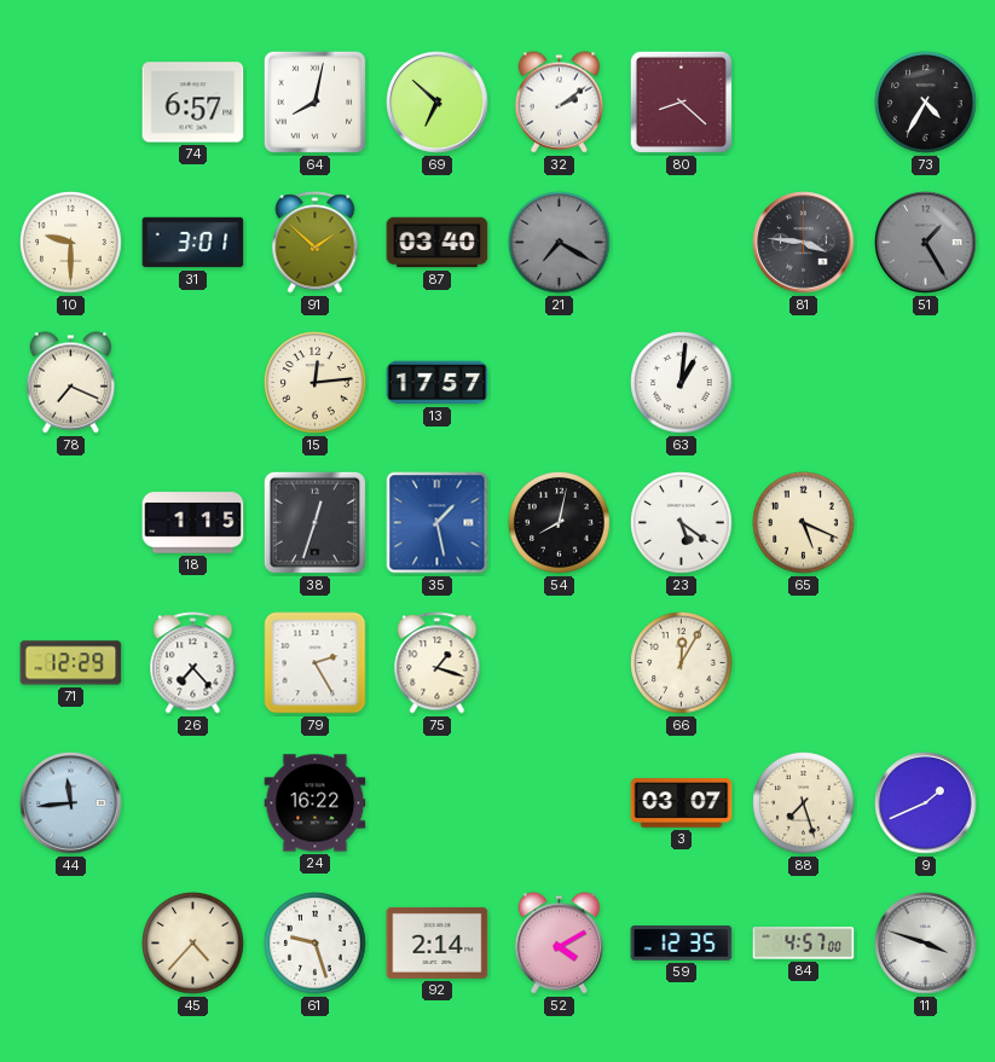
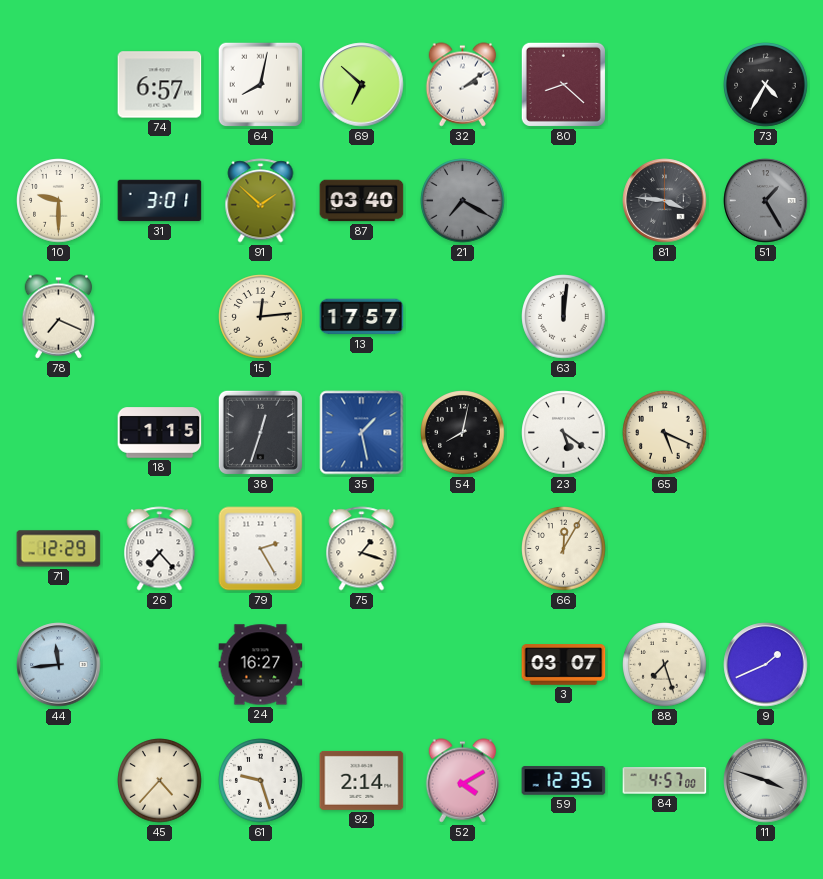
63: 1:01 -> 12:01
24: 16:22 -> 16:27
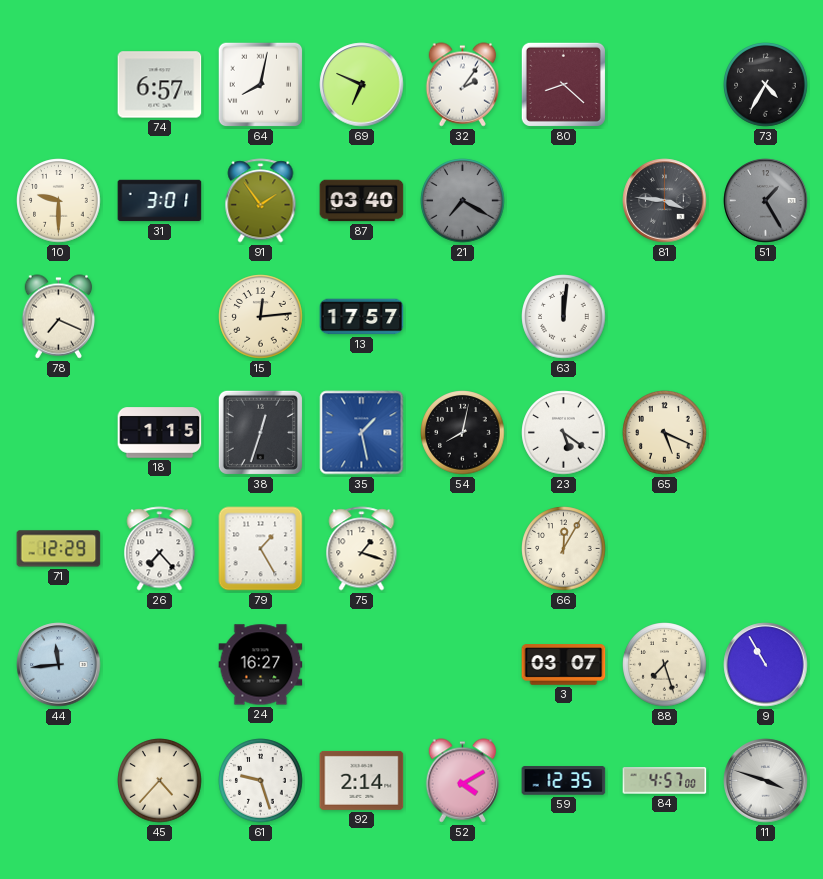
69: 6:52 -> 6:49
32: 2:09 -> 2:06
91: 1:52 -> 1:54
79: 2:25 -> 1:25
9: 1:41 -> 10:55
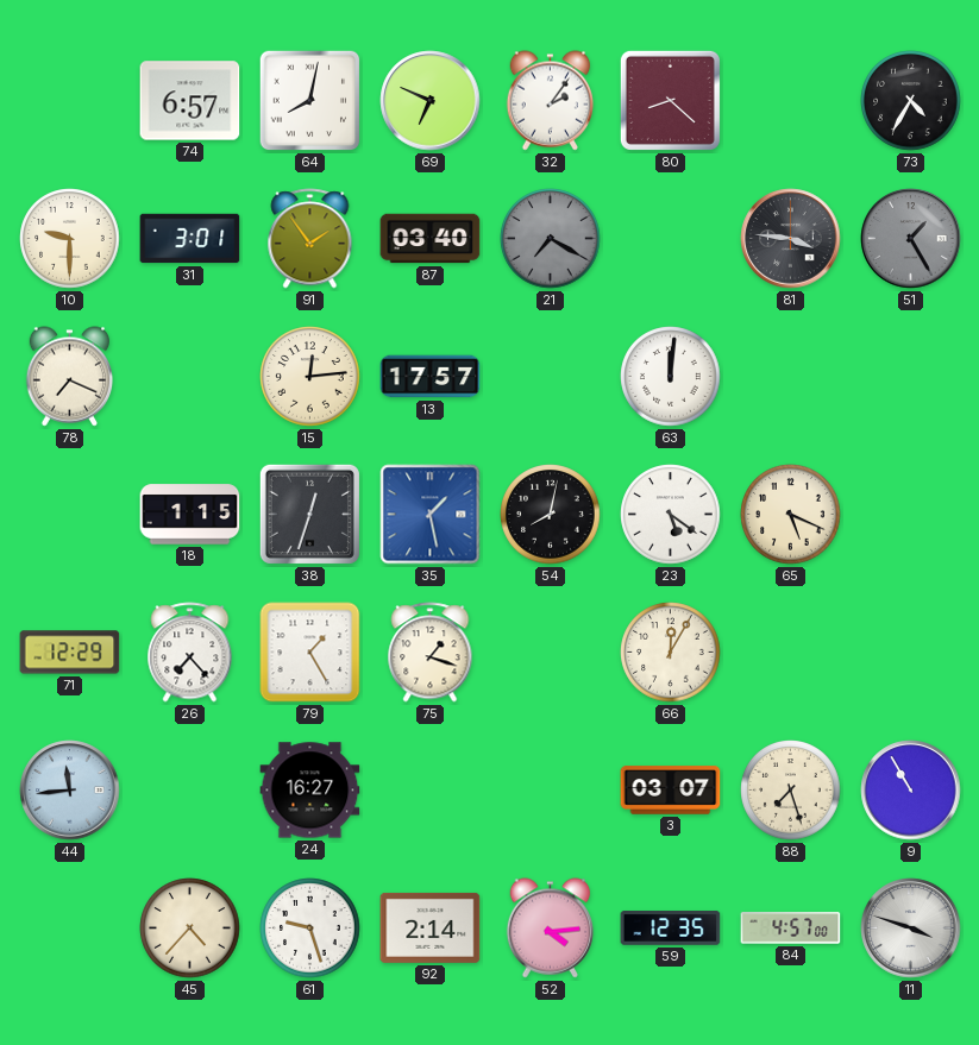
52: 4:10 -> 4:14
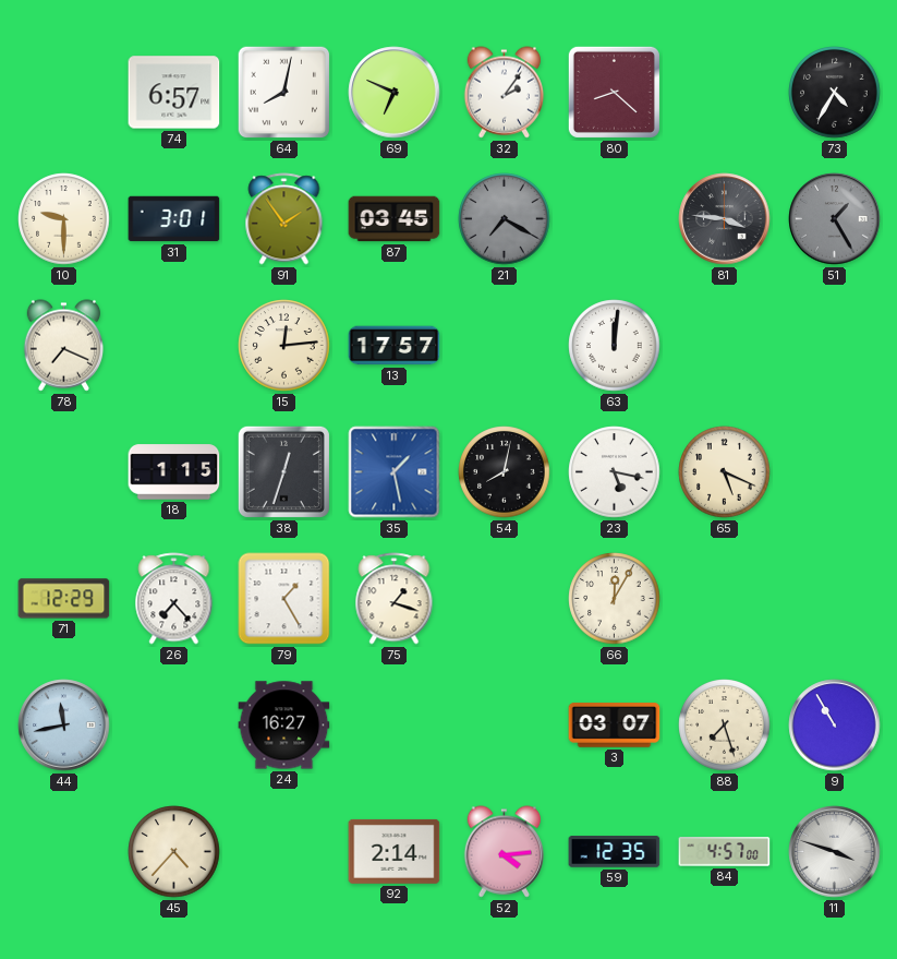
87: 03:40 -> 03:45
23: 5:21 -> 5:17
44: 11:44 -> 11:43
61: 9:27 -> none
